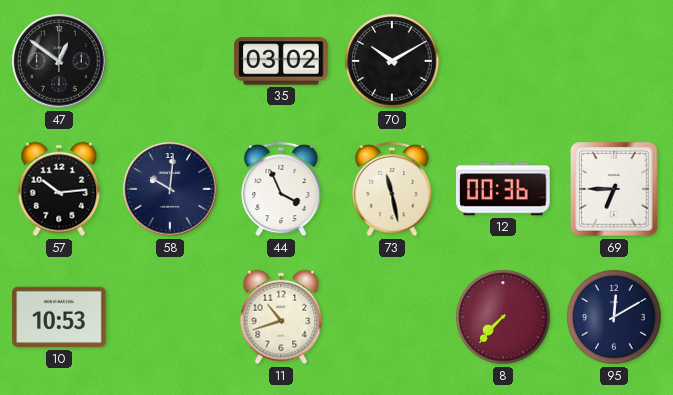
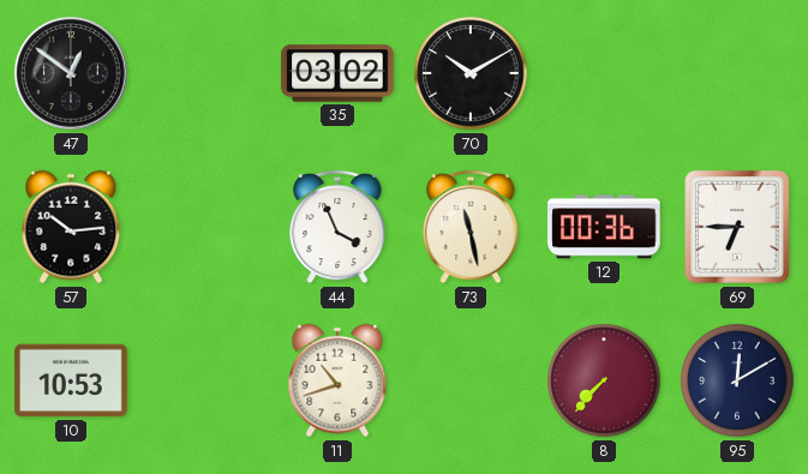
58: 10:01 -> none
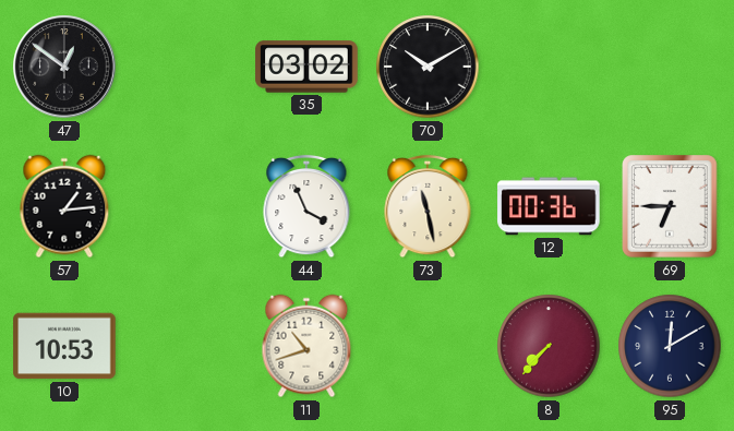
57: 10:14 -> 1:14
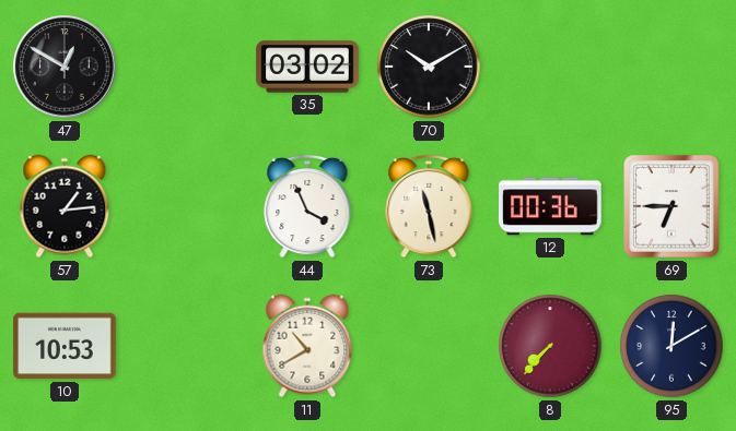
47: 12:51 -> 12:50
11: 10:42 -> 10:40
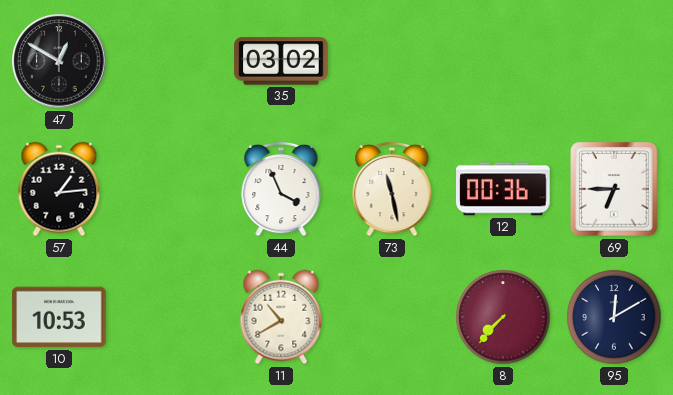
70: 10:10 -> none
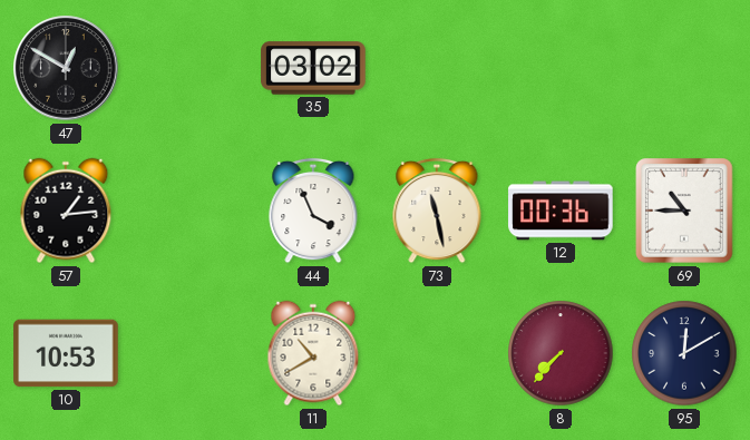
69: 6:45 -> 10:45
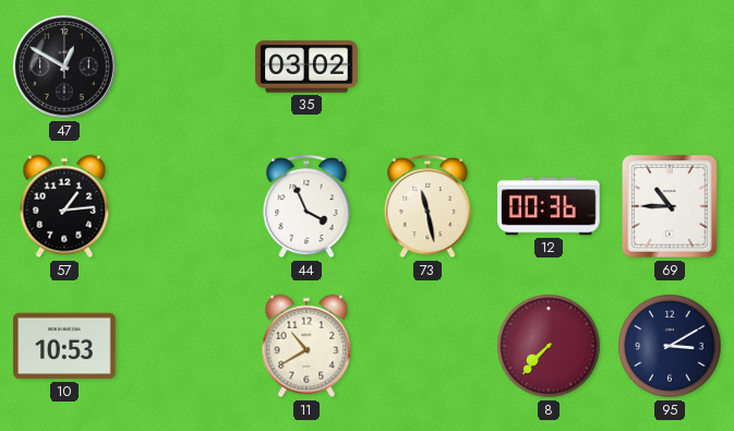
95: 12:10 -> 3:10
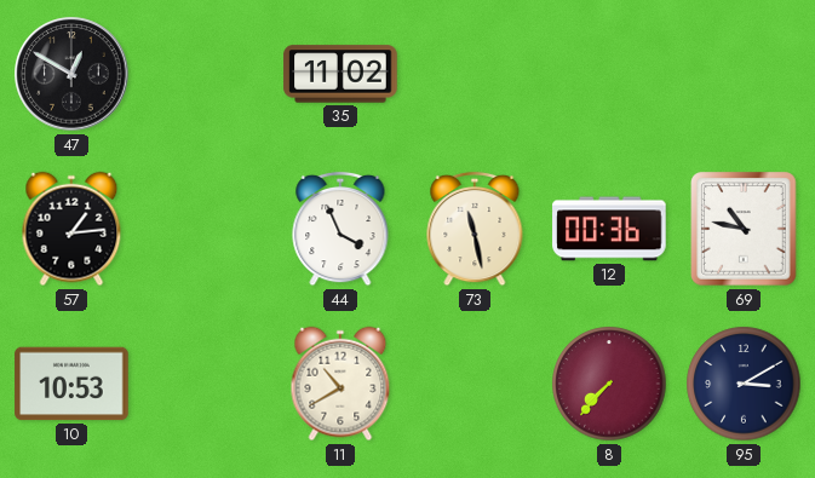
35: 03:02 -> 11:02
69: 10:45 -> 10:47
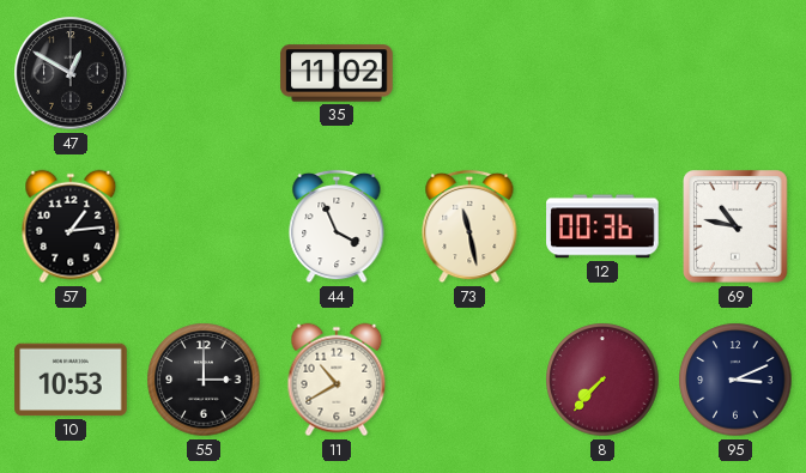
55: none -> 3:00
95: 3:10 -> 3:11
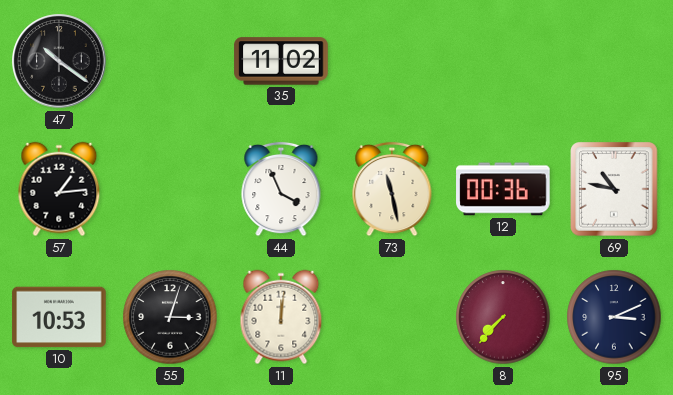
47: 12:50 -> 10:21
55: 3:00 -> 3:03
11: 10:40 -> 12:01
